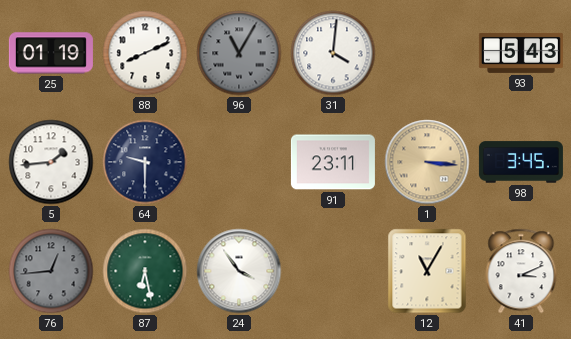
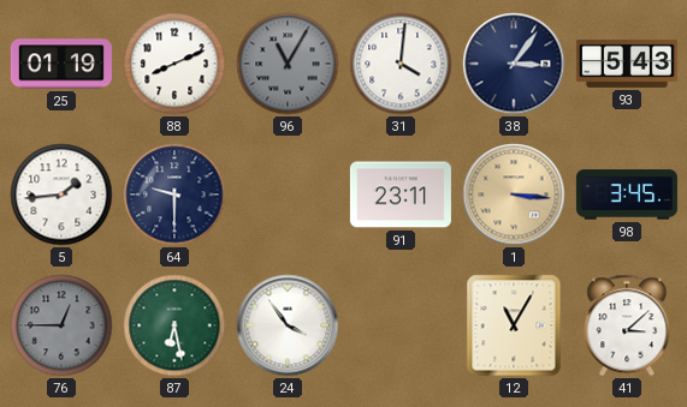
38: none -> 3:06
76: 12:44 -> 12:45
41: 3:11 -> 3:08
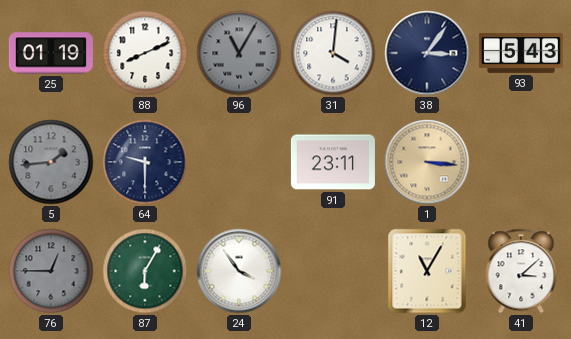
5 dial: white -> grey
98: 3:45 -> none
87: 6:28 -> 6:05
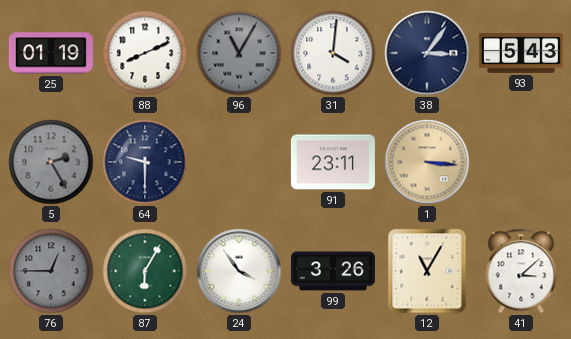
5: 1:44 -> 2:25
99: none -> 3:26
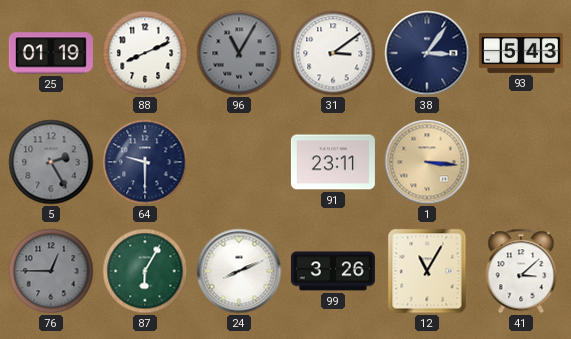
31: 4:01 -> 3:09
24: 3:54 -> 8:11
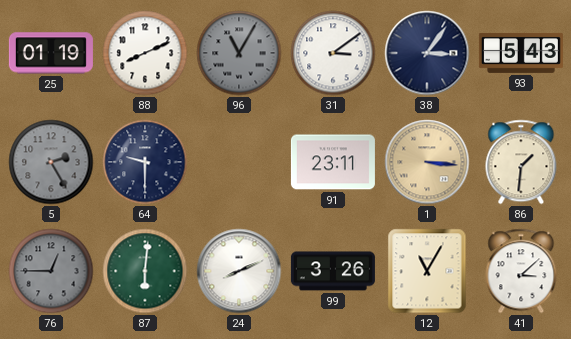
86: none -> 1:31
87: 6:05 -> 6:01
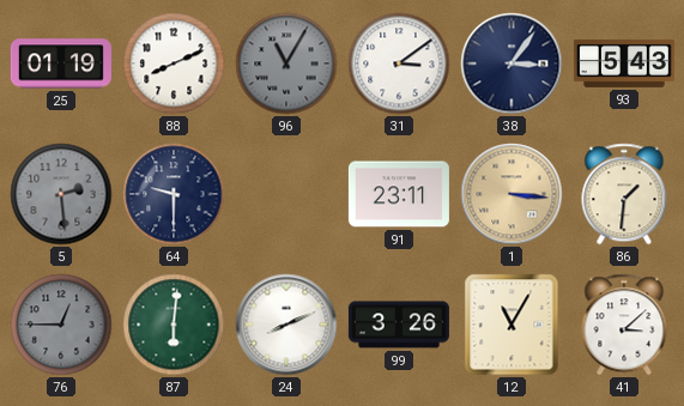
5: 2:25 -> 2:29
